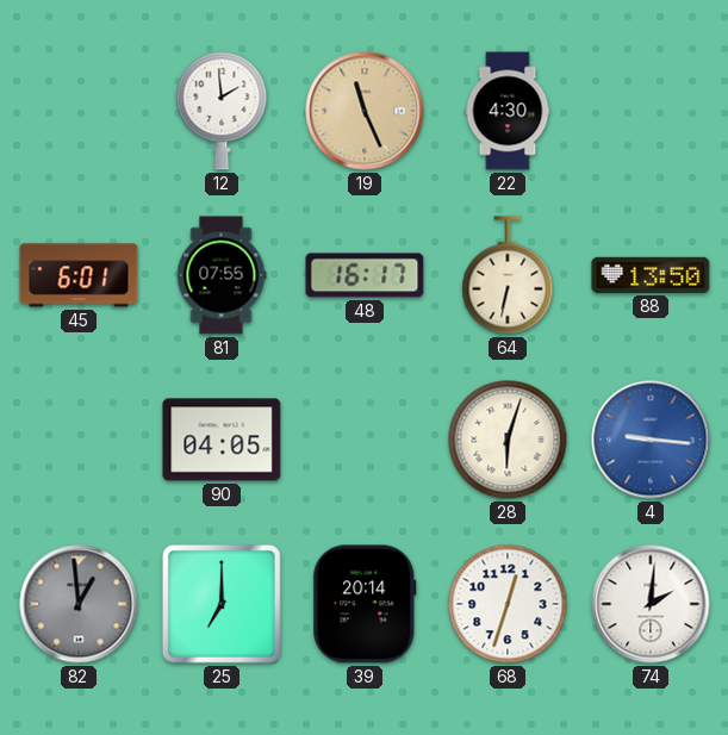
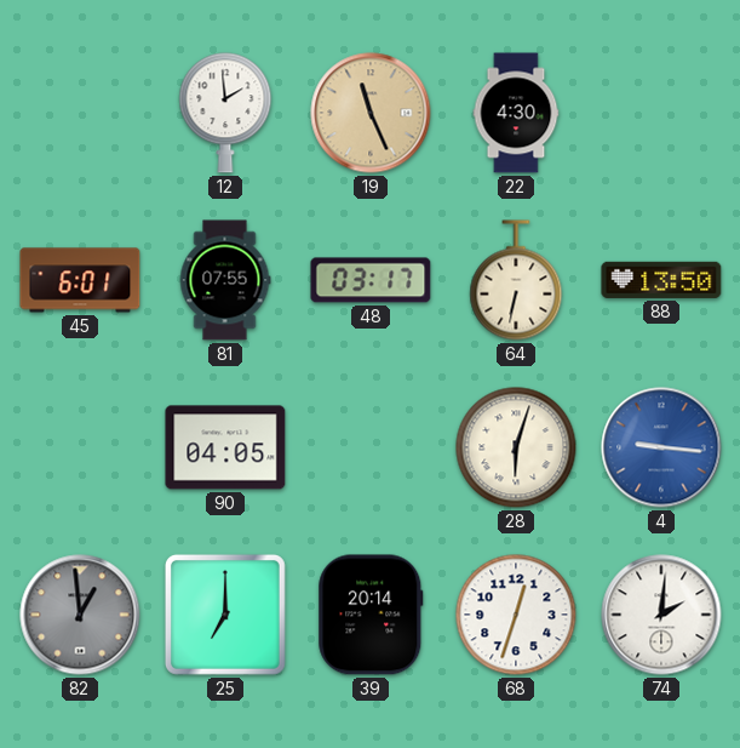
48: 16:17 -> 03:17
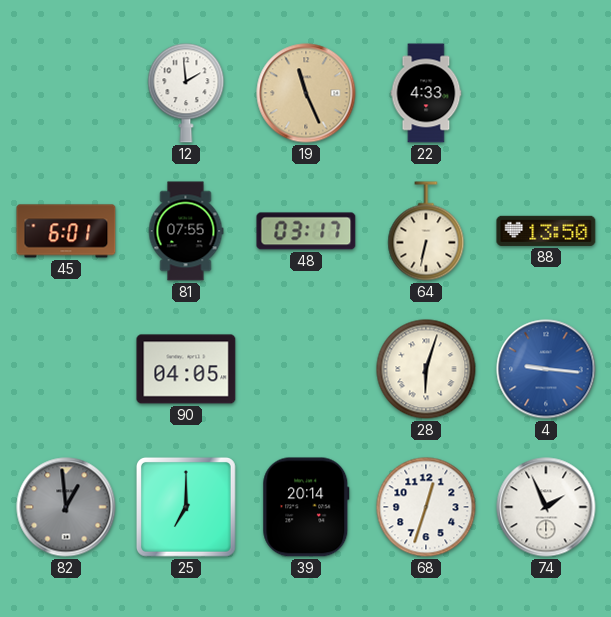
22: 4:30 -> 4:33
74: 2:01 -> 1:56
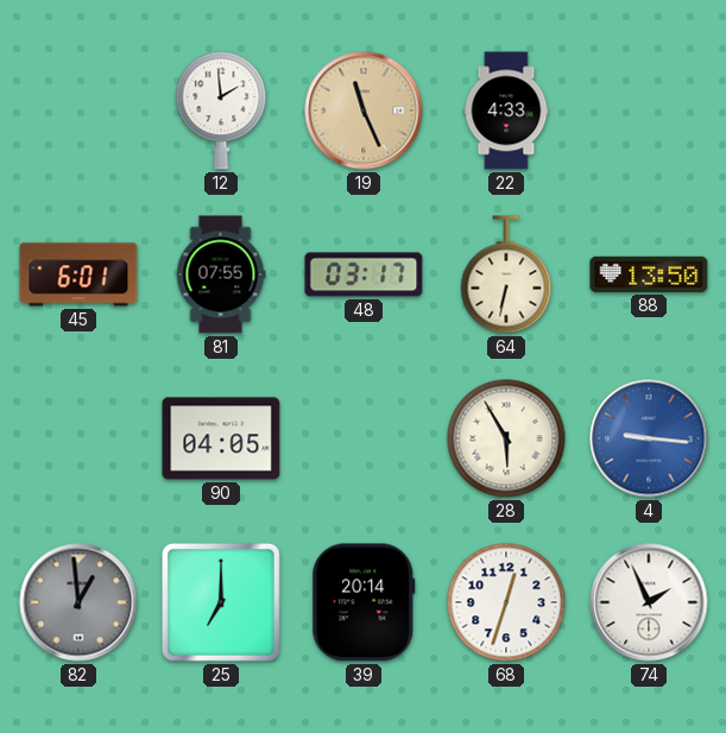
28: 6:03 -> 5:55
